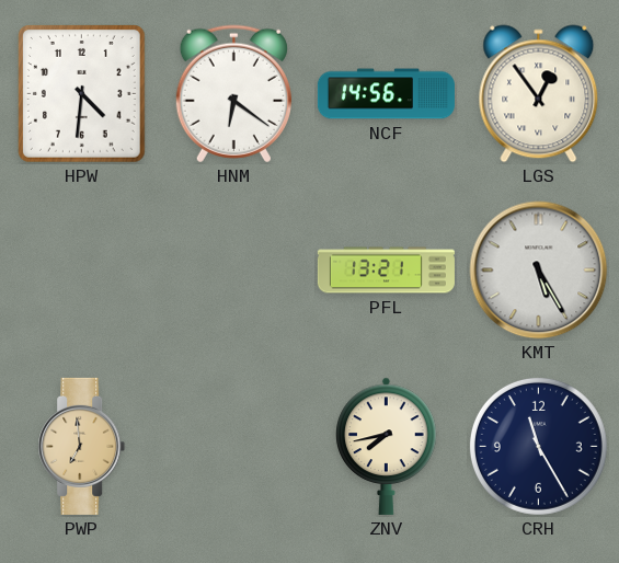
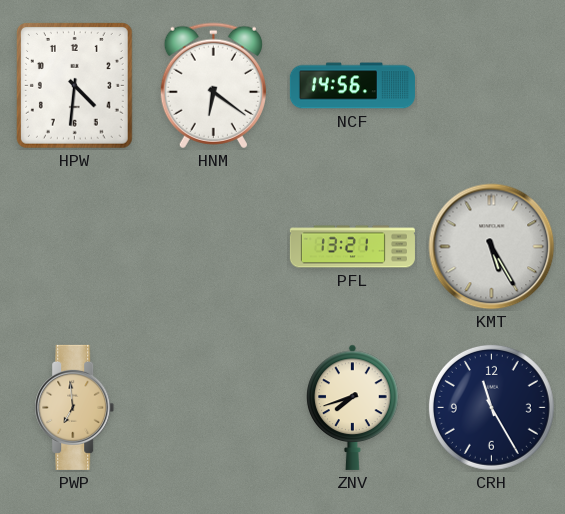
LGS: 12:54 -> none
ZNV: 7:43 -> 7:42
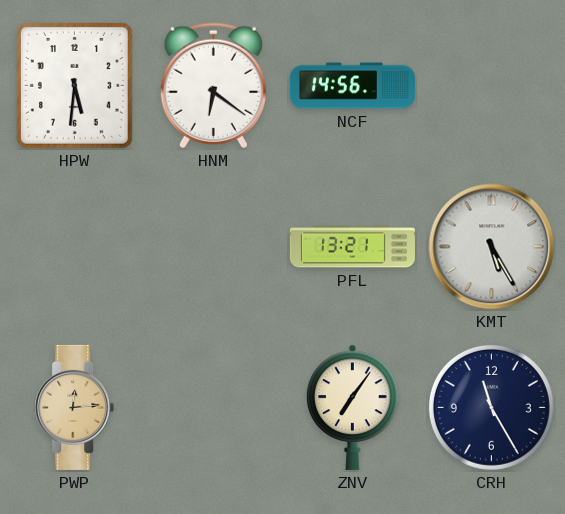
HPW: 4:31 -> 5:31
PWP: 6:59 -> 12:14
ZNV: 7:42 -> 7:06
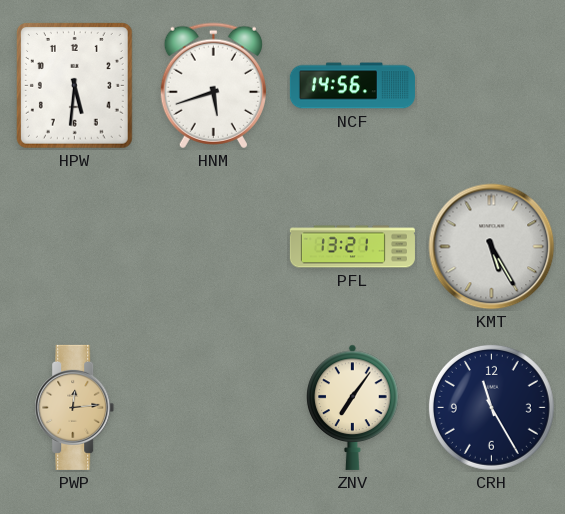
HNM: 6:21 -> 5:42
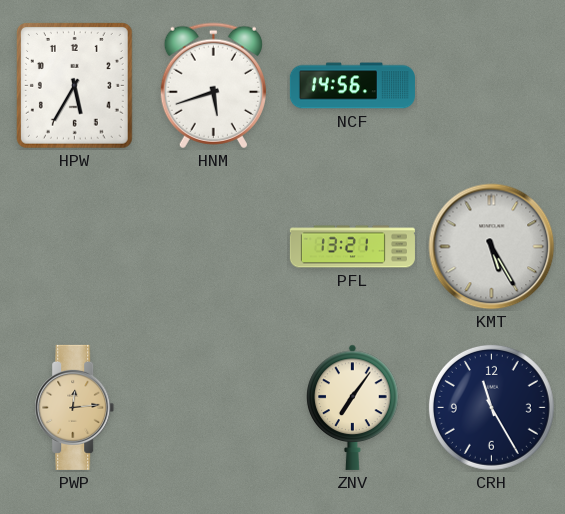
HPW: 5:31 -> 5:35
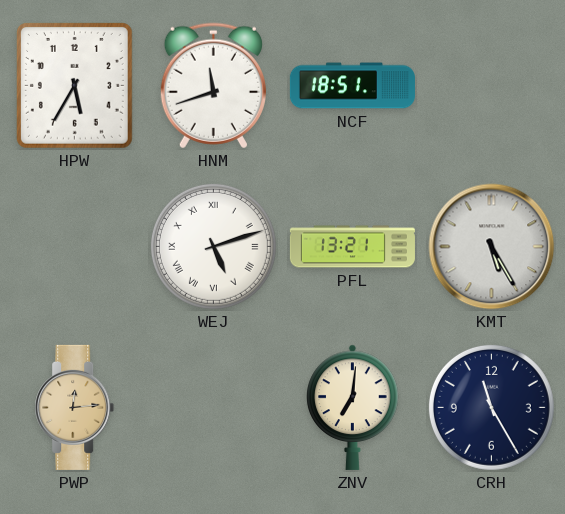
HNM: 5:42 -> 11:42
NCF: 14:56 -> 18:51
WEJ: none -> 5:12
ZNV: 7:06 -> 7:01
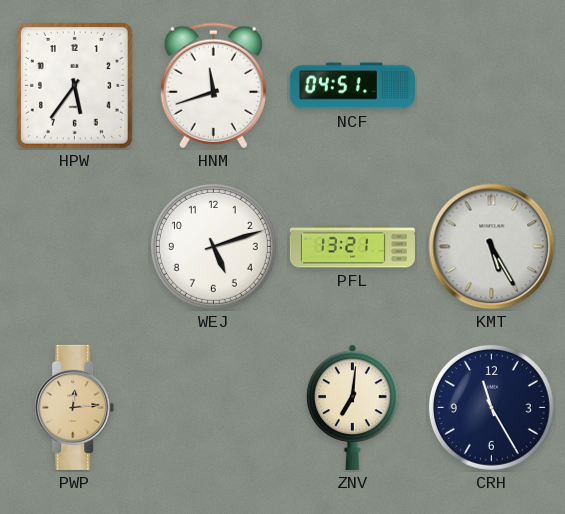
HPW: 5:35 -> 5:36
NCF: 18:51 -> 04:51
WEJ numerals: Roman -> Arabic
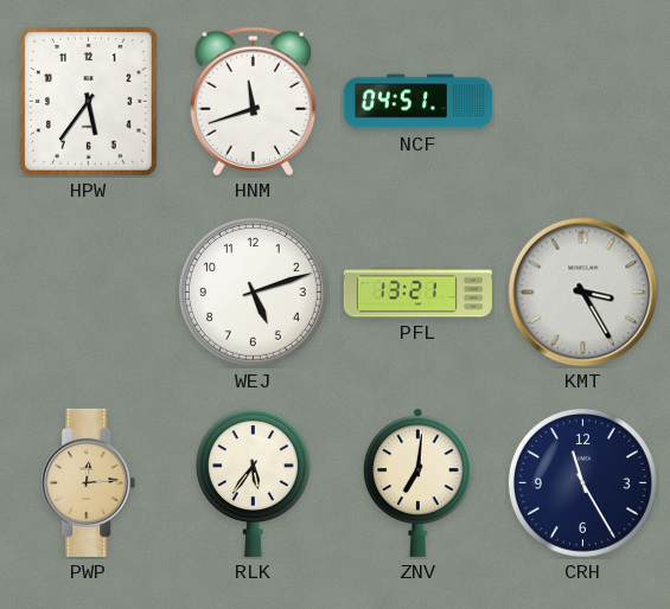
KMT: 5:25 -> 3:25
RLK: none -> 5:36
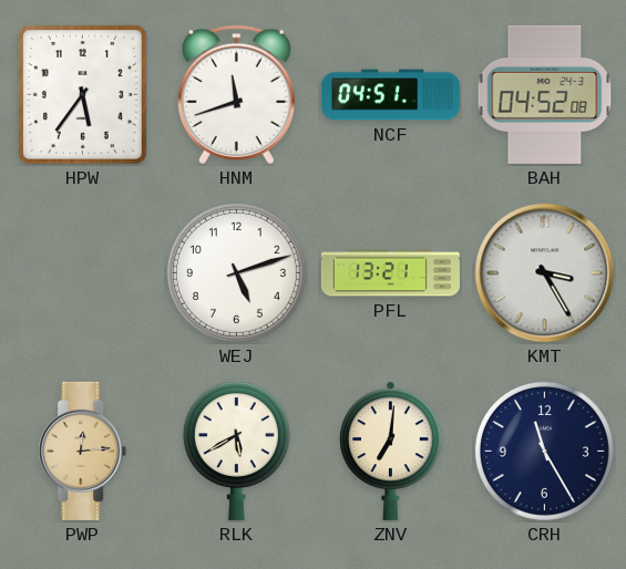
BAH: none -> 04:52
RLK: 5:36 -> 5:40
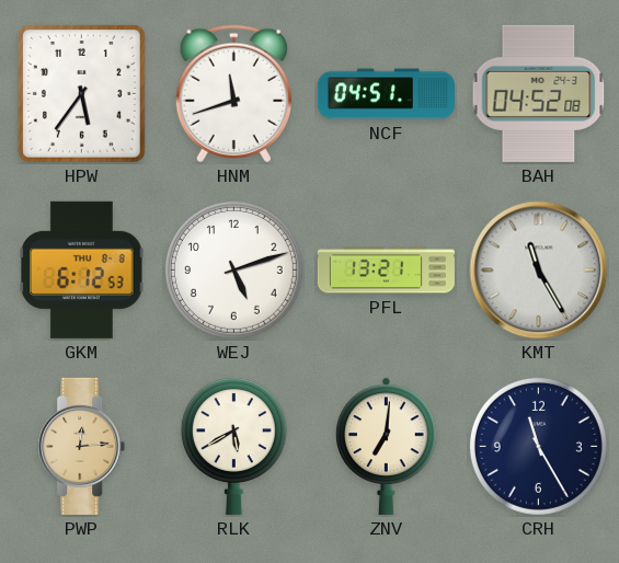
GKM: none -> 6:12
KMT: 3:25 -> 11:25
